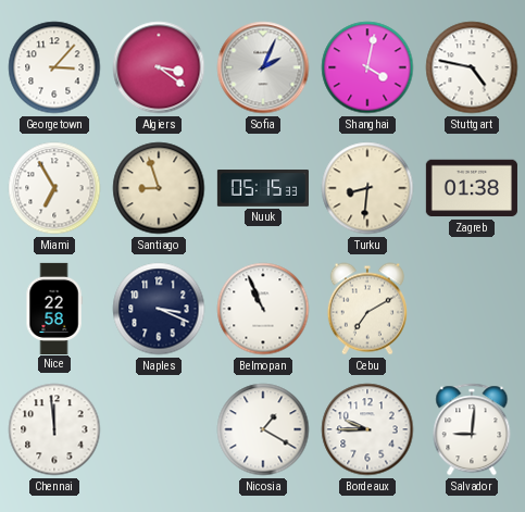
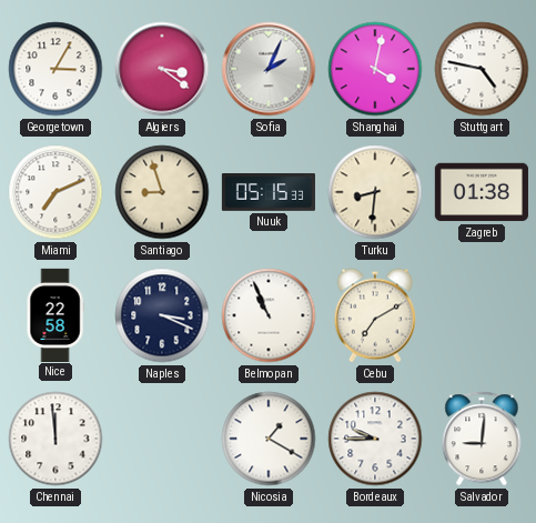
Georgetown: 3:07 -> 3:05
Miami: 6:55 -> 7:11
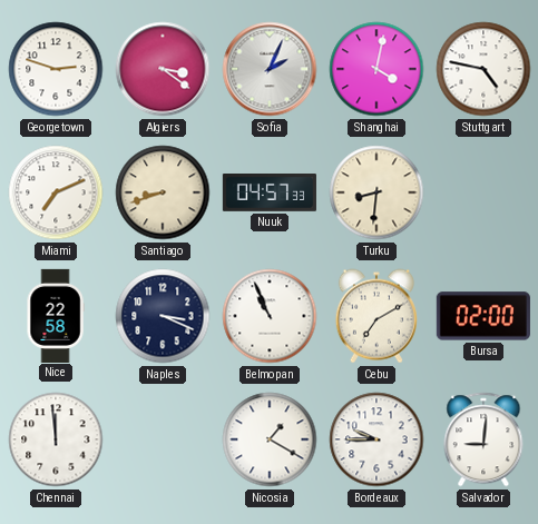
Georgetown: 3:05 -> 2:48
Santiago: 8:57 -> 8:42
Nuuk: 05:15 -> 04:57
Zagreb: 01:38 -> none
Bursa: none -> 02:00
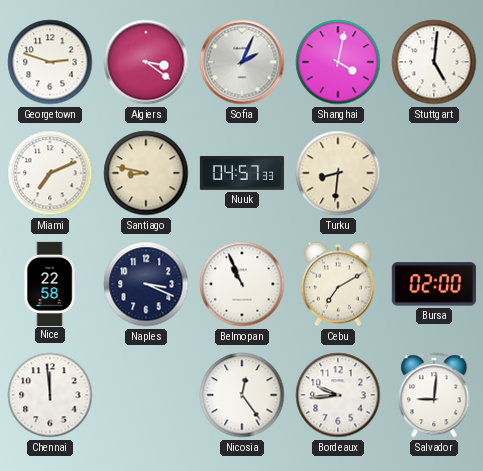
Stuttgart: 4:47 -> 5:01
Santiago: 8:42 -> 8:47
Nicosia: 1:20 -> 12:24
Bordeaux: 9:45 -> 9:44
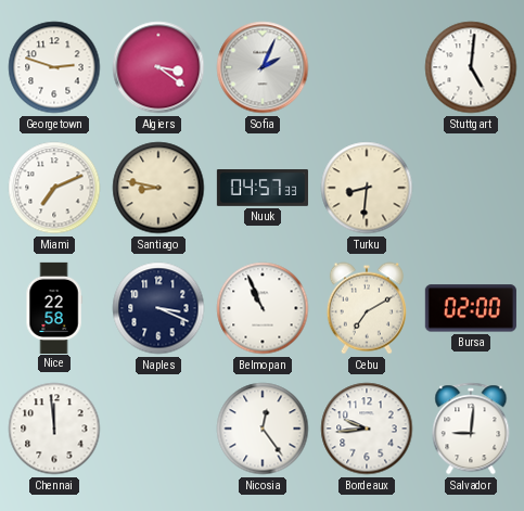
Shanghai: 4:02 -> none
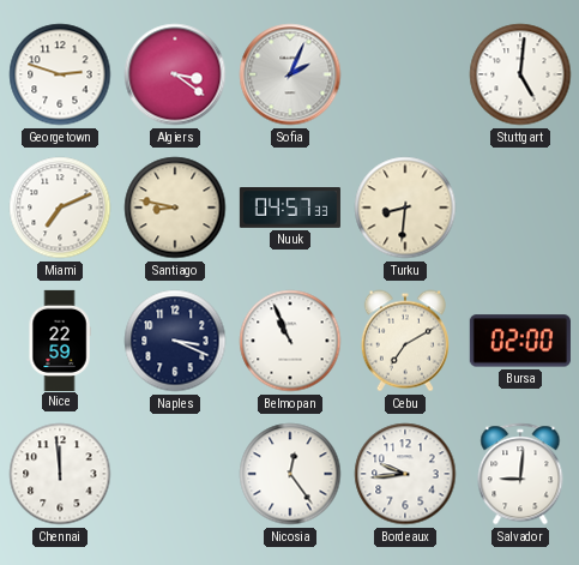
Nice: 22:58 -> 22:59
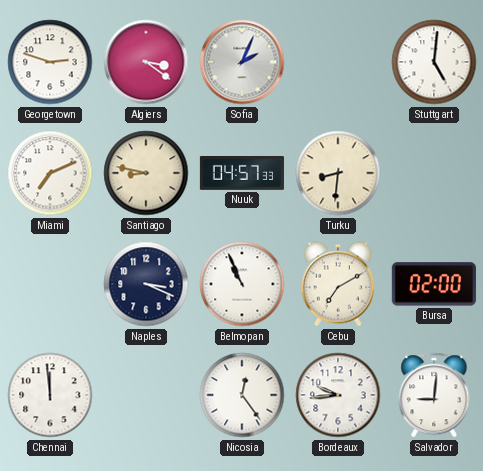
Nice: 22:59 -> none
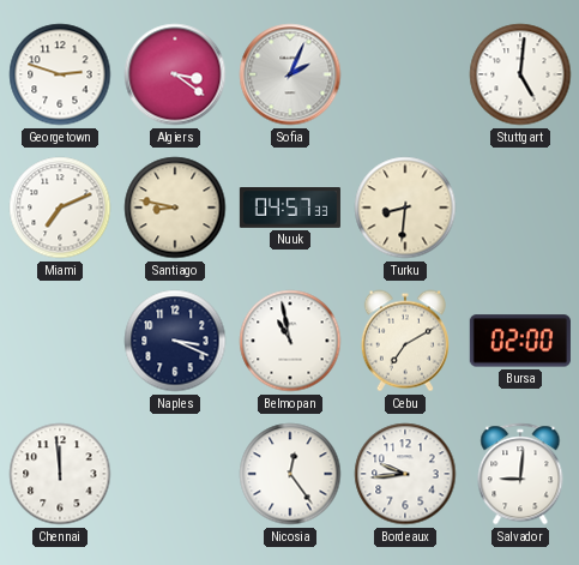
Belmopan: 10:56 -> 10:58
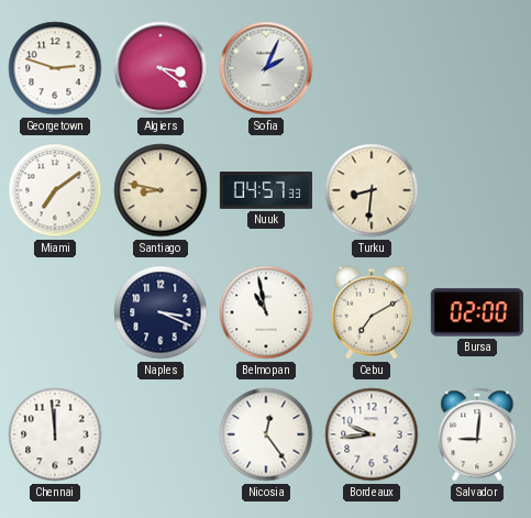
Stuttgart: 5:01 -> none
Miami: 7:11 -> 7:09
